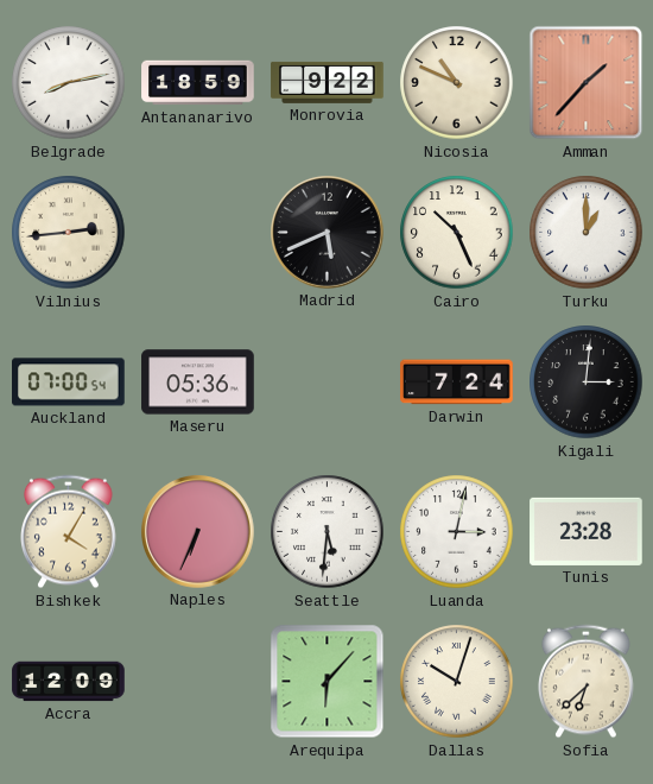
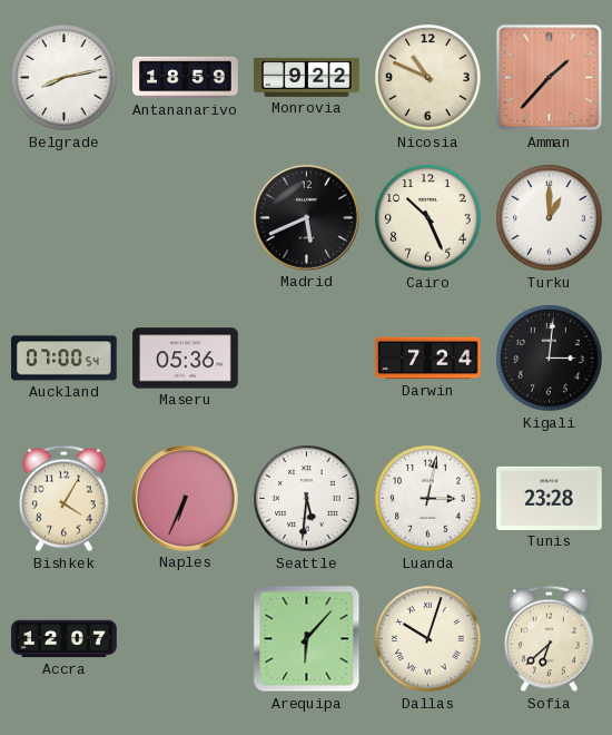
Vilnius: 2:44 -> none
Accra: 12:09 -> 12:07
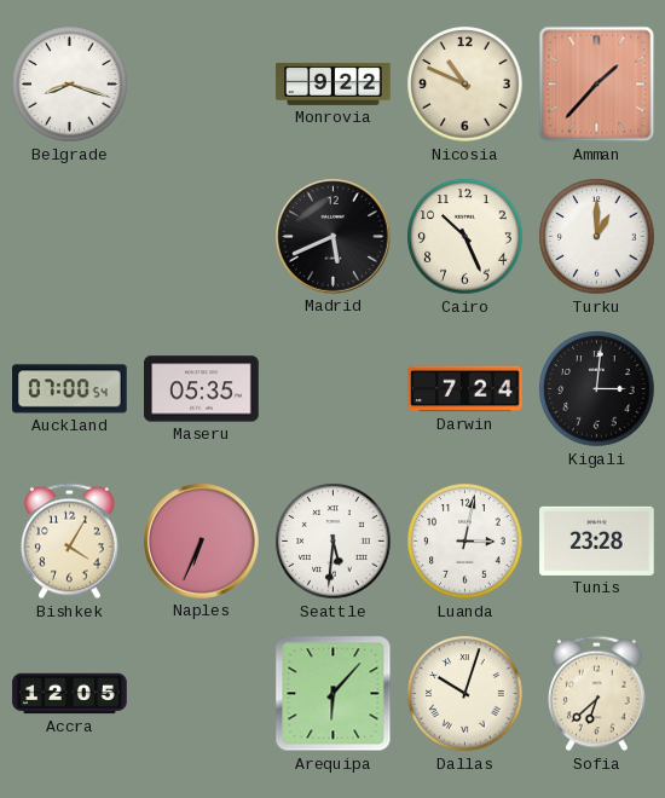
Belgrade: 8:13 -> 8:18
Antananarivo: 18:59 -> none
Maseru: 05:36 -> 05:35
Accra: 12:07 -> 12:05
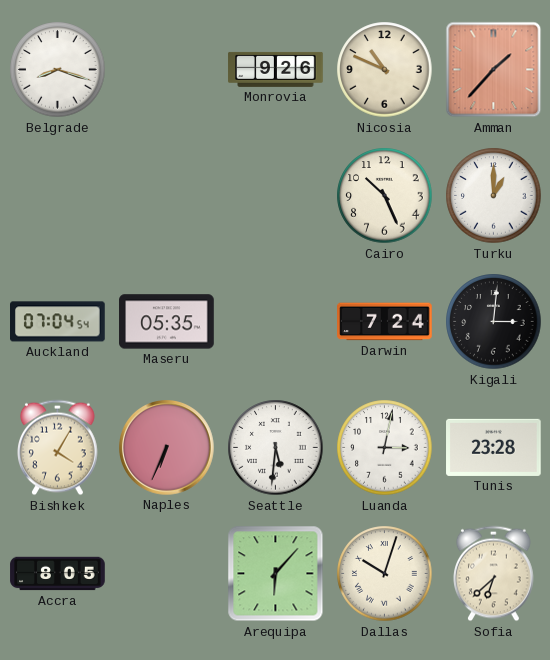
Monrovia: 9:22 -> 9:26
Madrid: 5:41 -> none
Auckland: 07:00 -> 07:04
Accra: 12:05 -> 8:05
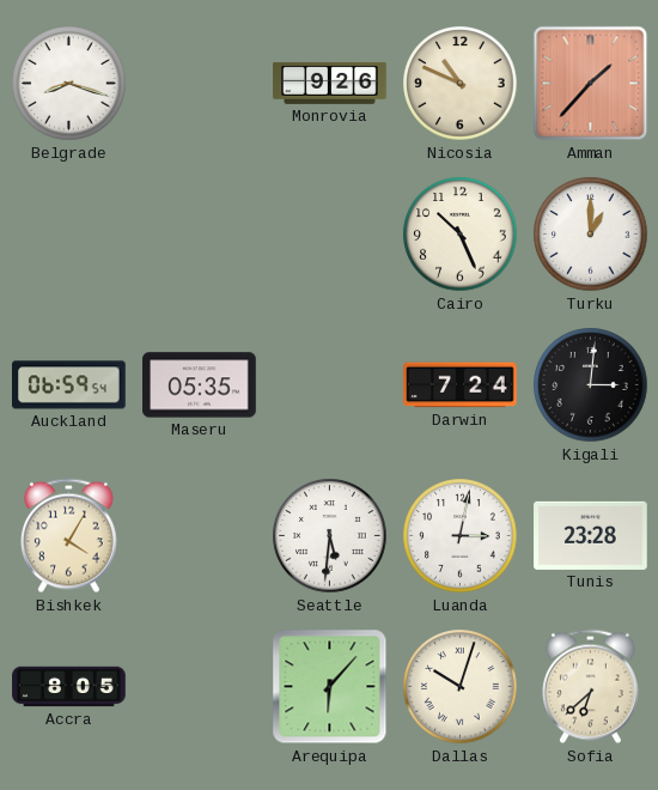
Auckland: 07:04 -> 06:59
Naples: 6:34 -> none
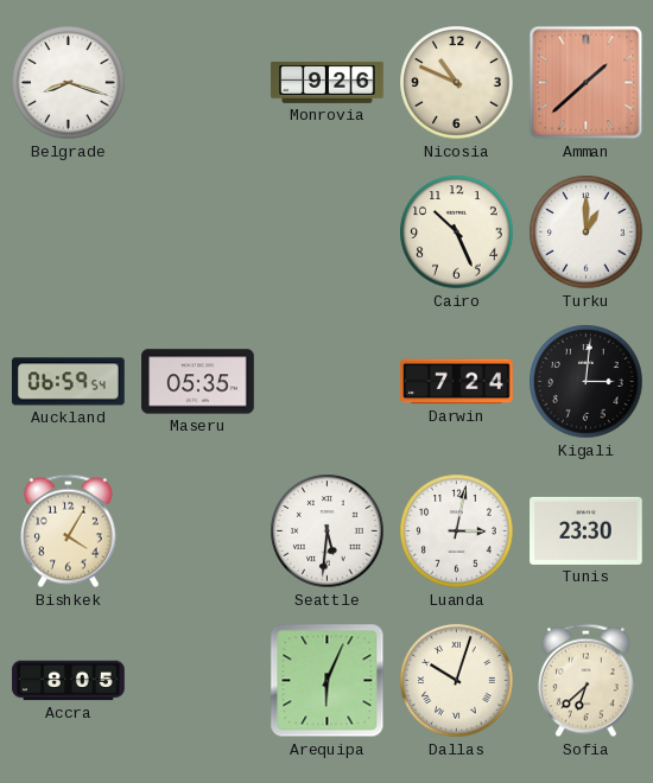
Amman: 1:37 -> 1:38
Tunis: 23:28 -> 23:30
Arequipa: 6:07 -> 6:04
